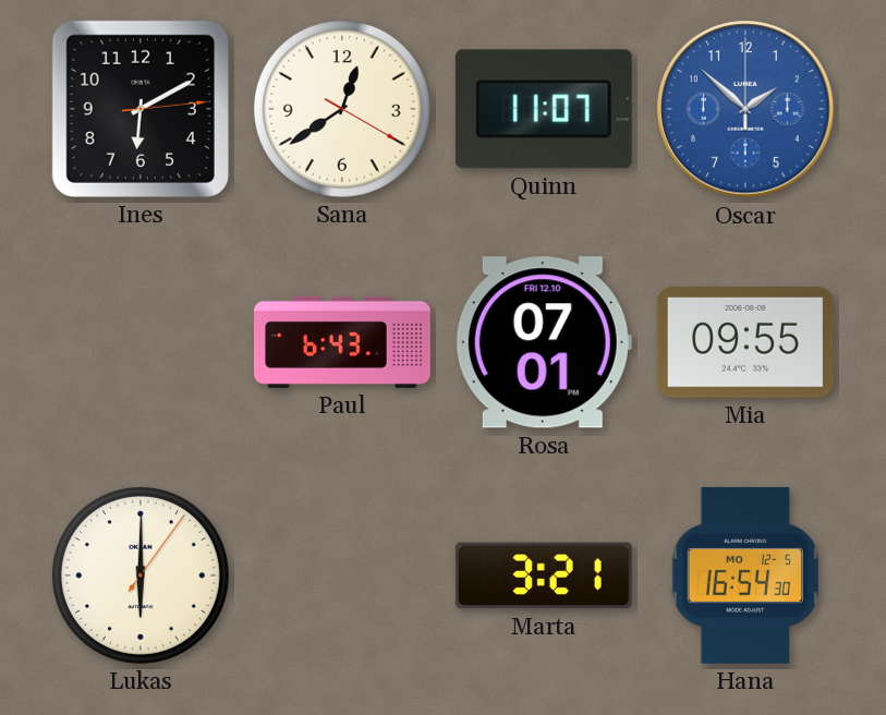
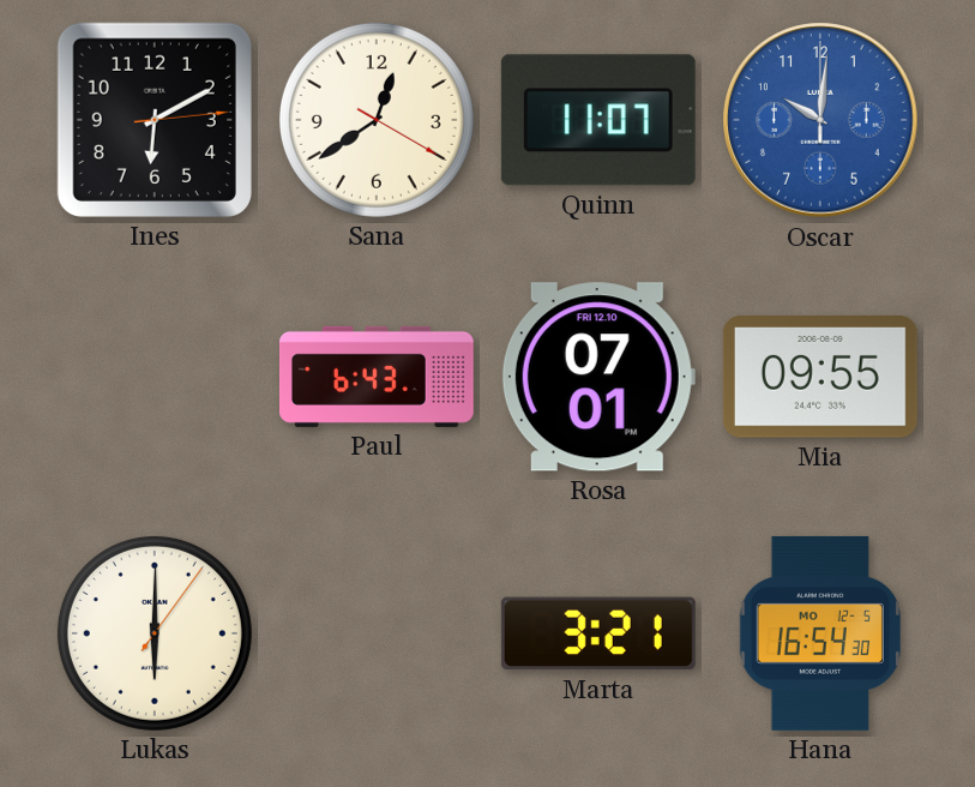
Oscar: 1:52 -> 10:01
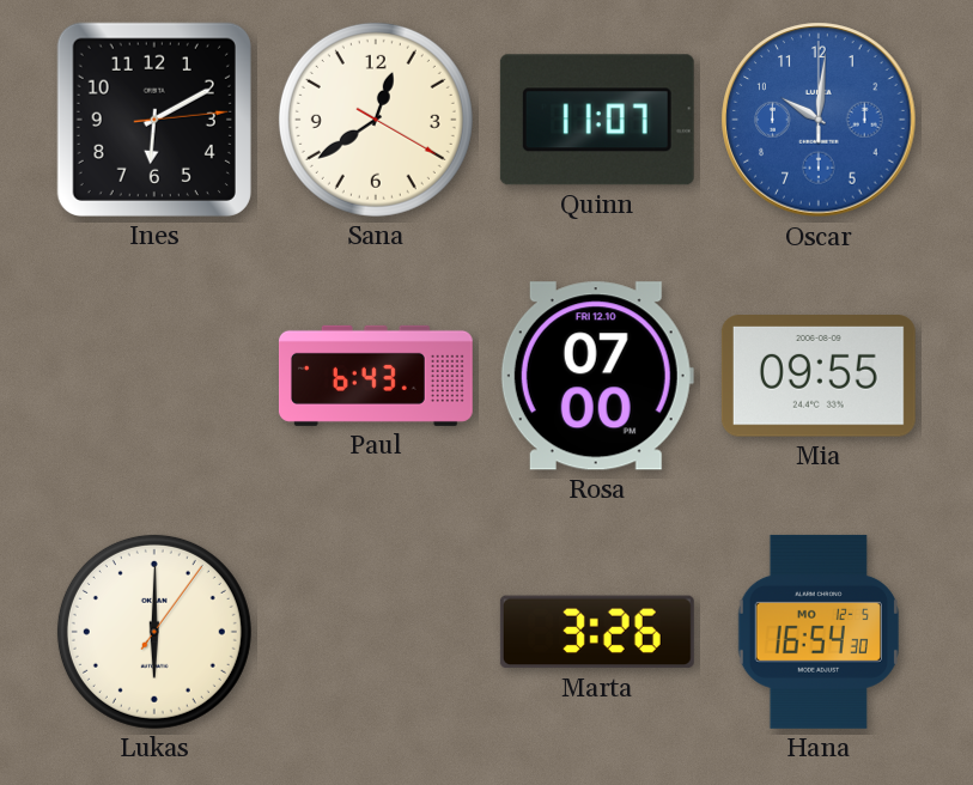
Rosa: 07:01 -> 07:00
Marta: 3:21 -> 3:26
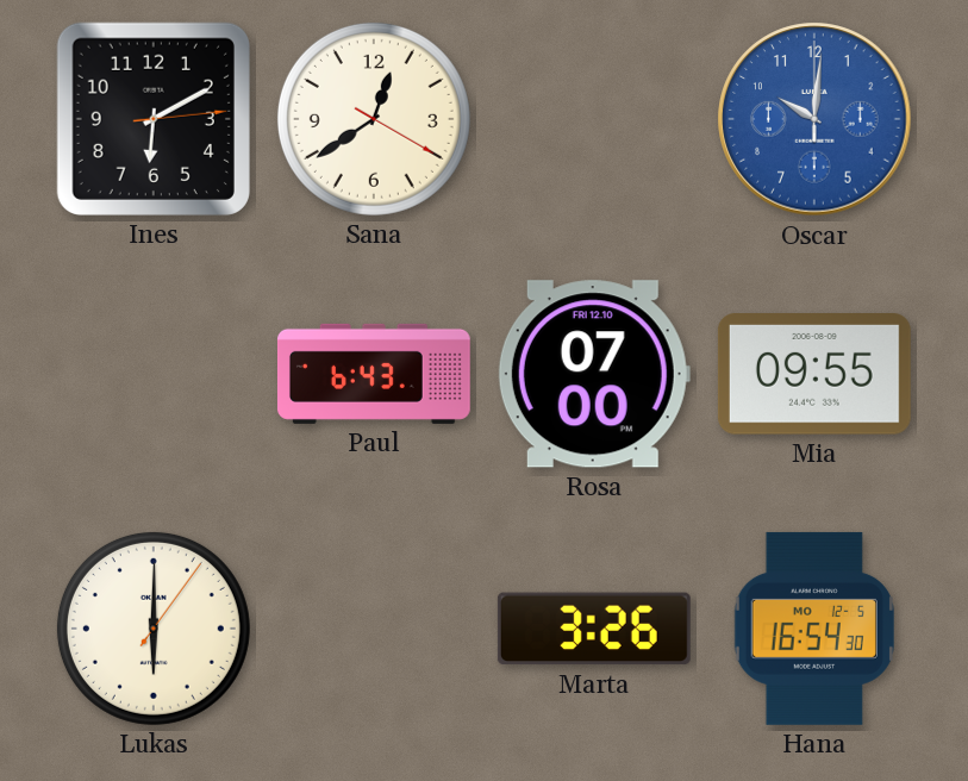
Quinn: 11:07 -> none
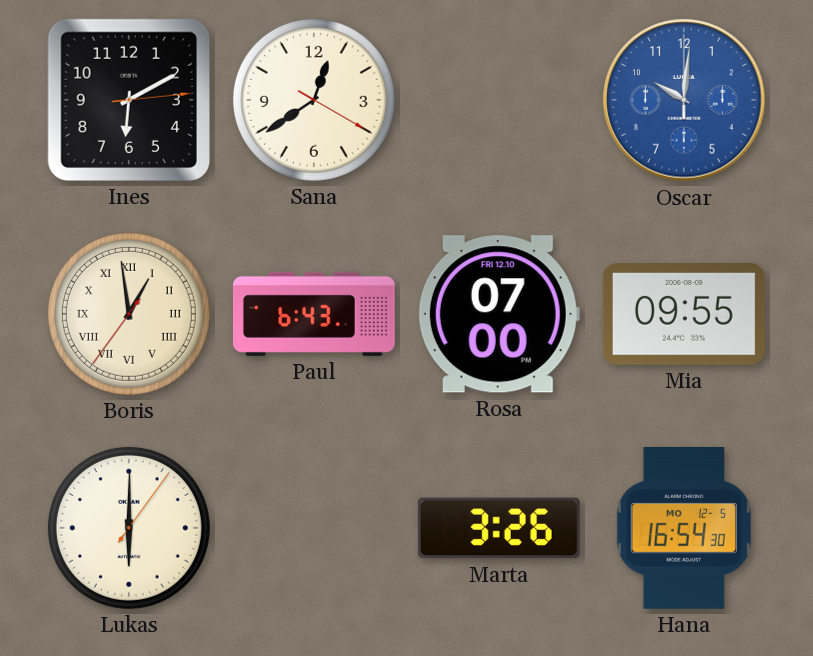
Boris: none -> 12:58
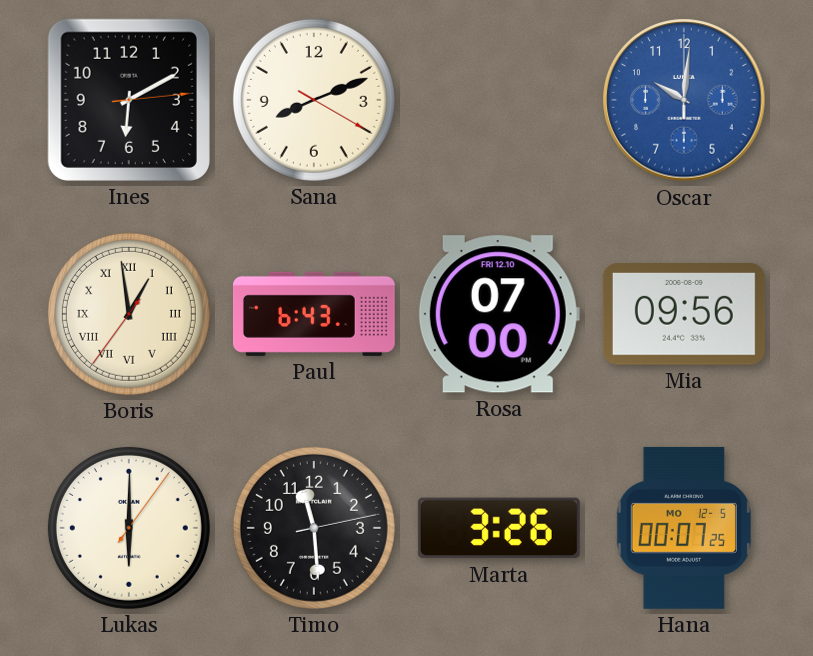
Sana: 12:39 -> 8:11
Mia: 09:55 -> 09:56
Timo: none -> 11:29
Hana: 16:54 -> 00:07
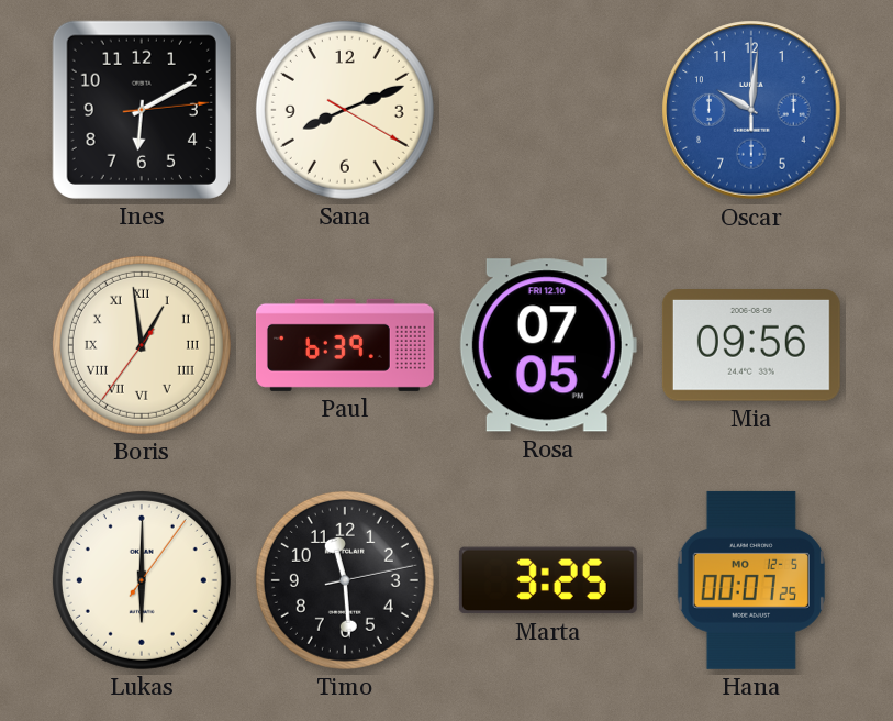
Paul: 6:43 -> 6:39
Rosa: 07:00 -> 07:05
Marta: 3:26 -> 3:25
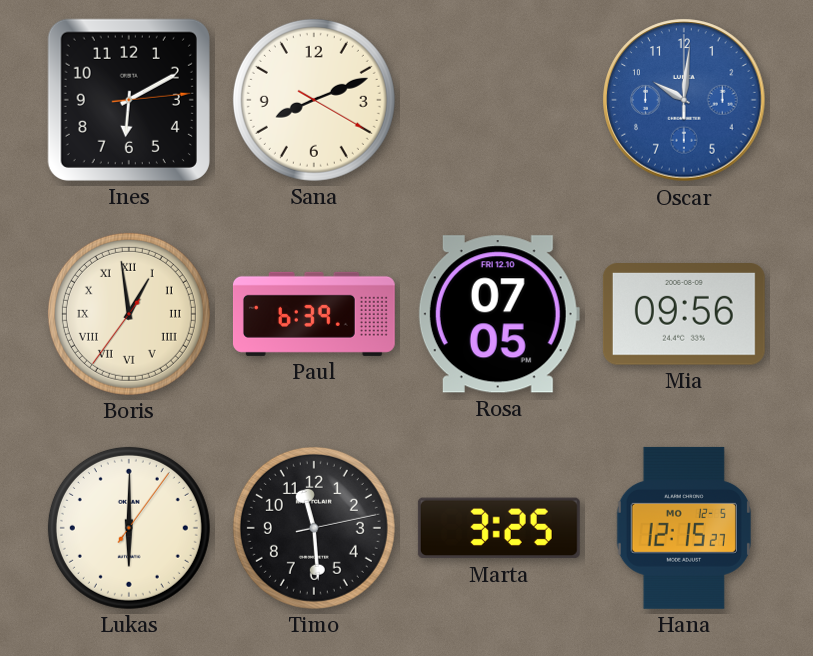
Hana: 00:07 -> 12:15
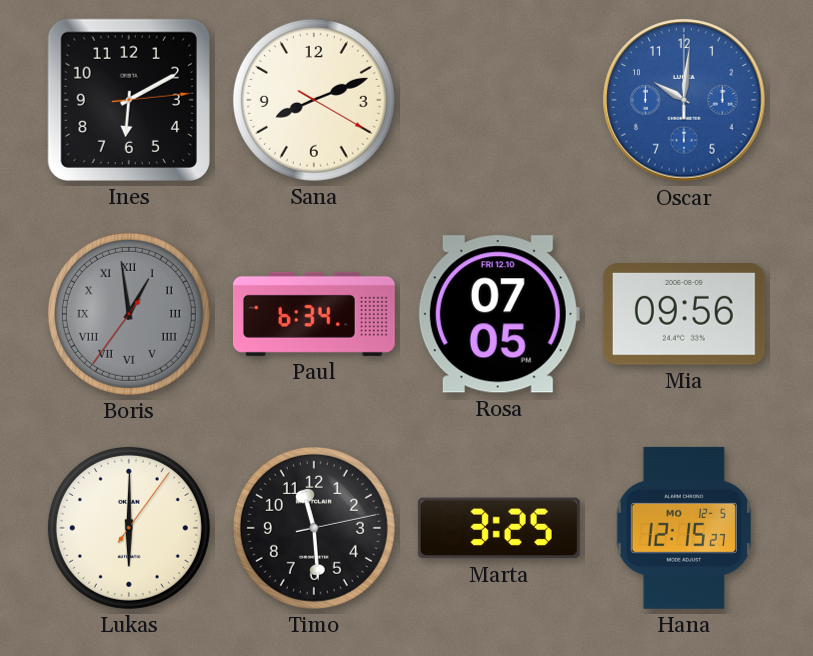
Boris dial: cream -> grey
Paul: 6:39 -> 6:34
